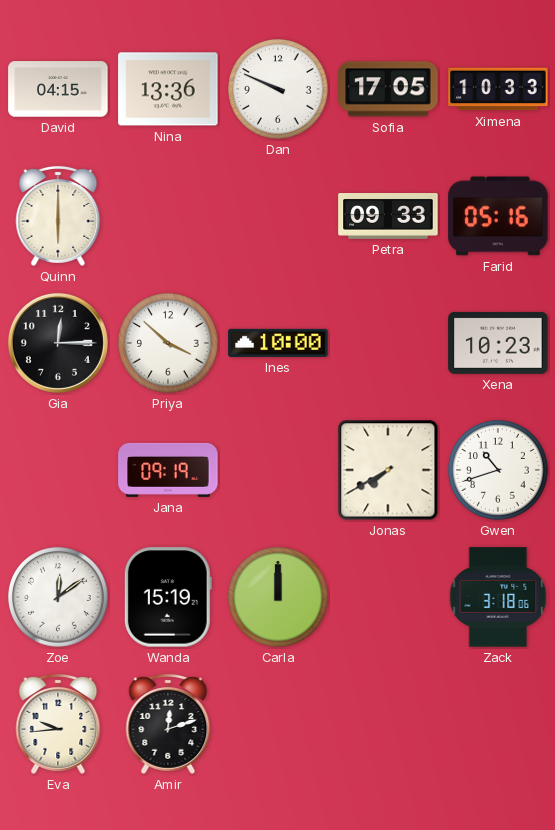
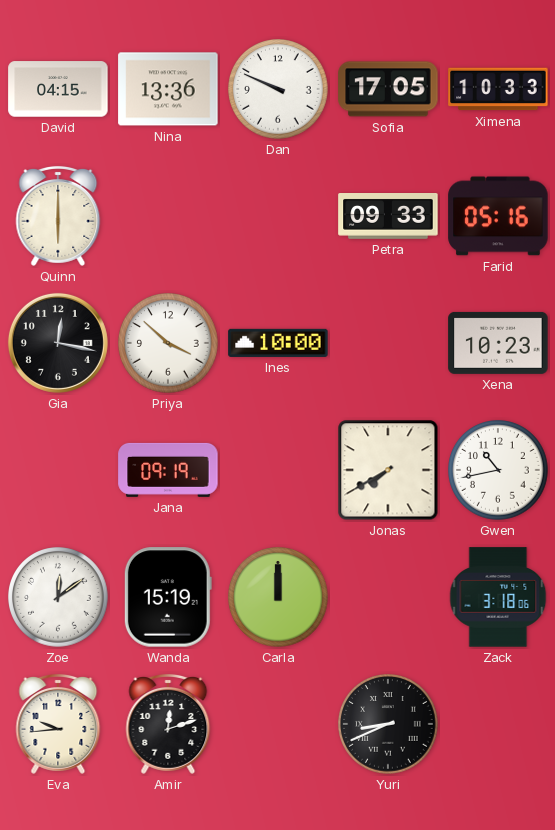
Gia: 12:15 -> 12:17
Gwen: 10:42 -> 10:43
Yuri: none -> 8:41
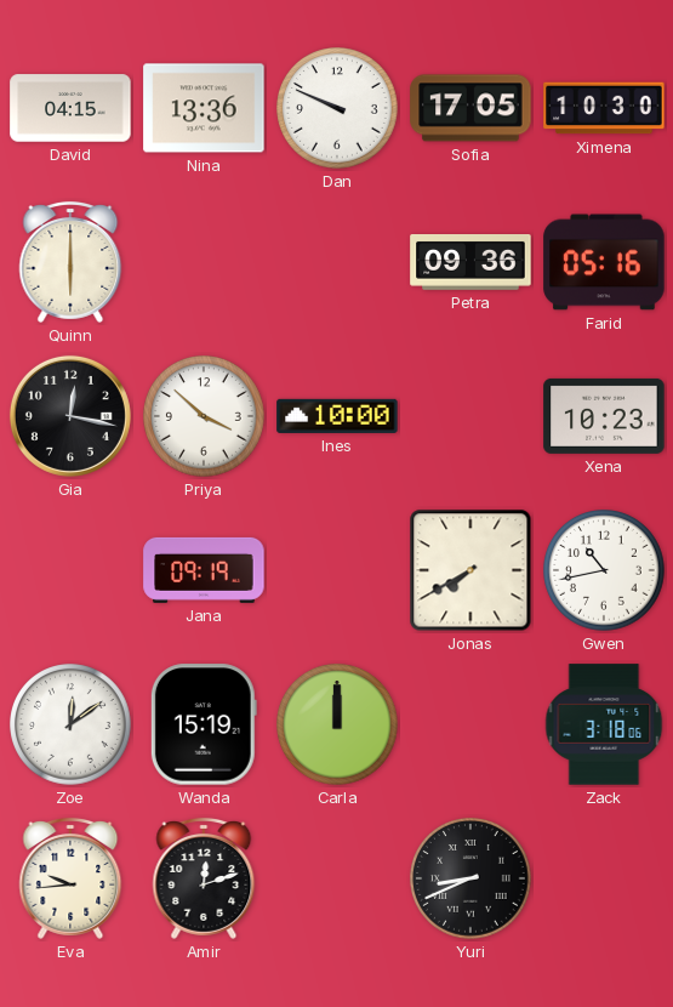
Ximena: 10:33 -> 10:30
Petra: 09:33 -> 09:36
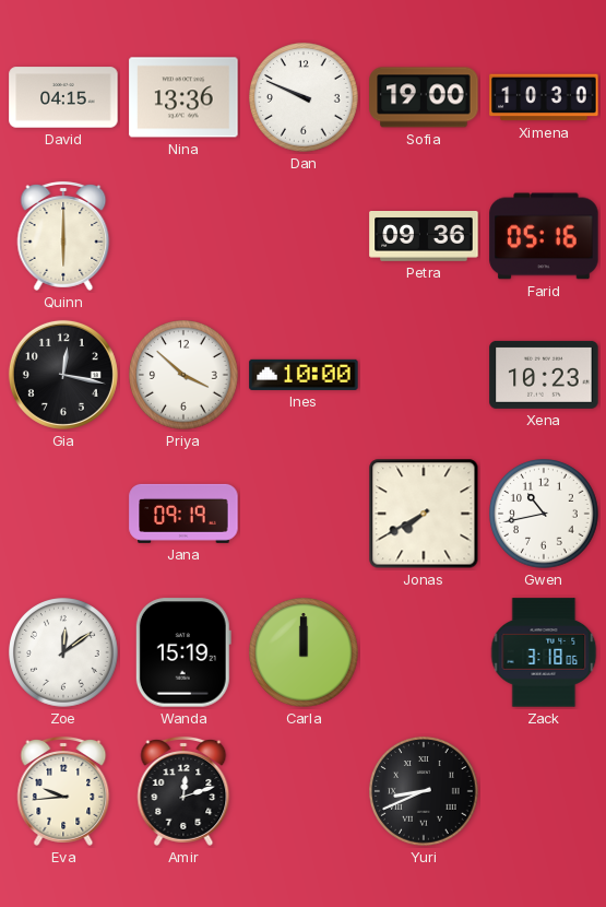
Sofia: 17:05 -> 19:00
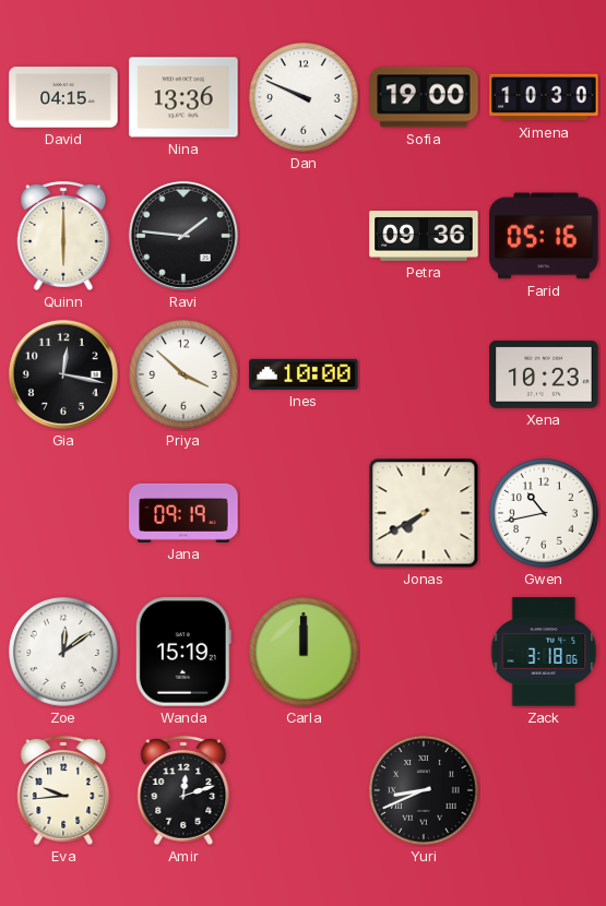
Ravi: none -> 1:46
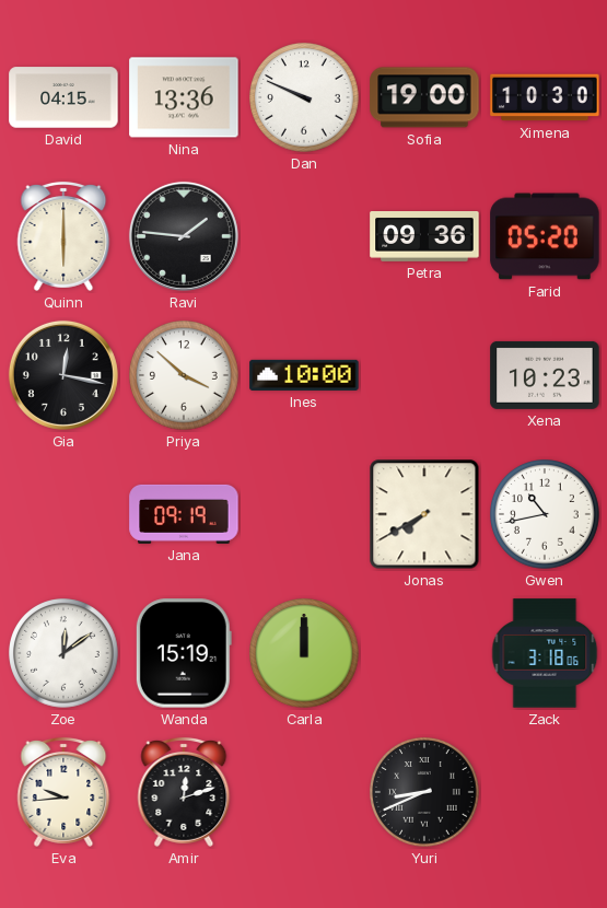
Farid: 05:16 -> 05:20
